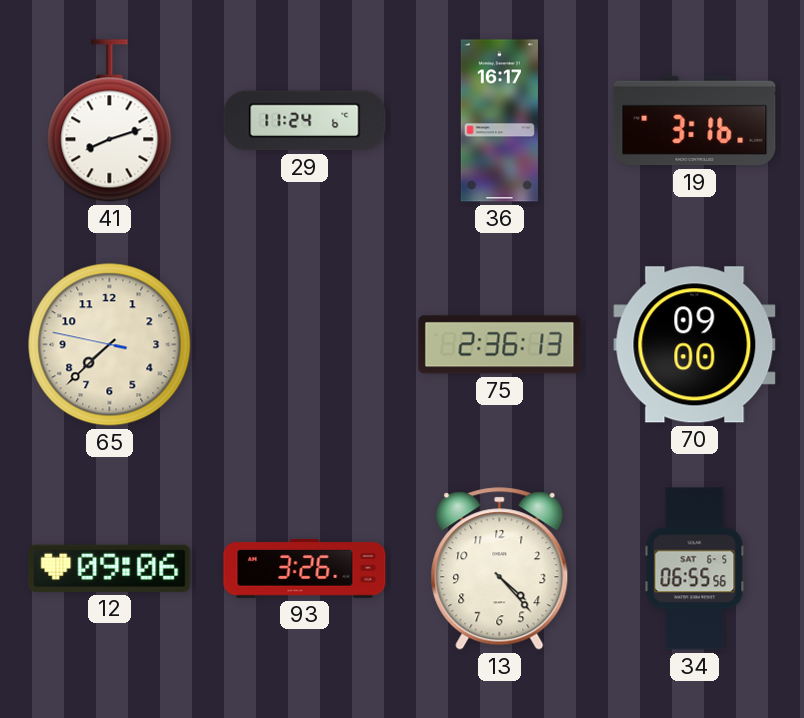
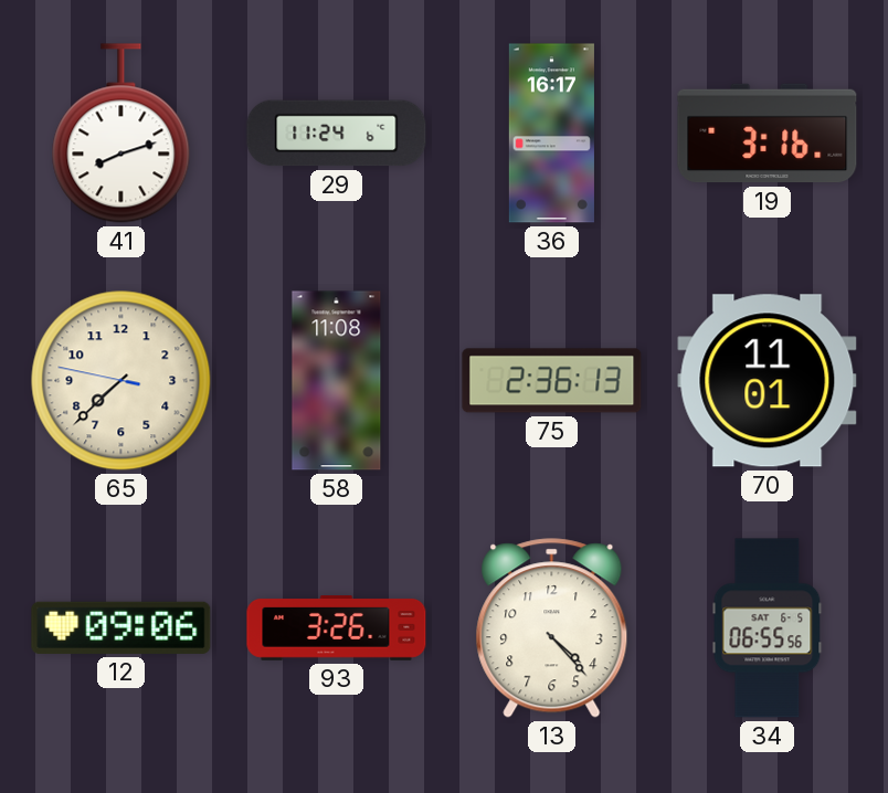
58: none -> 11:08
70: 09:00 -> 11:01
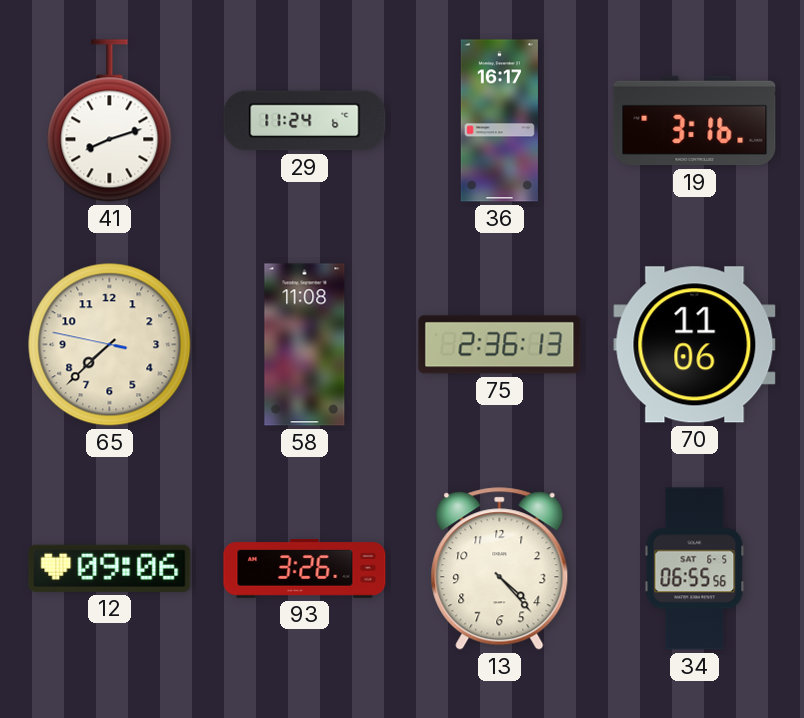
70: 11:01 -> 11:06
